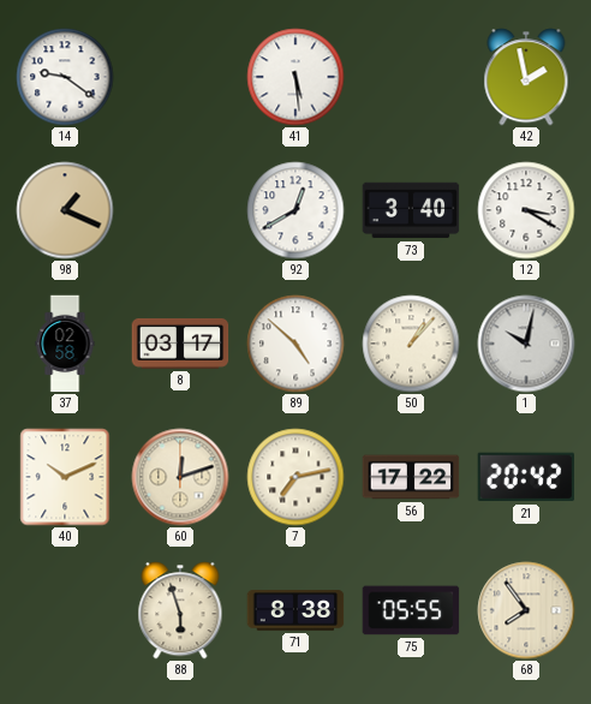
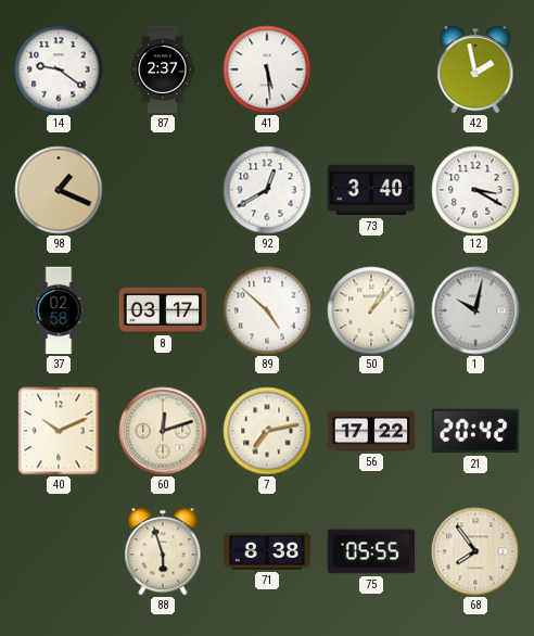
87: none -> 2:37
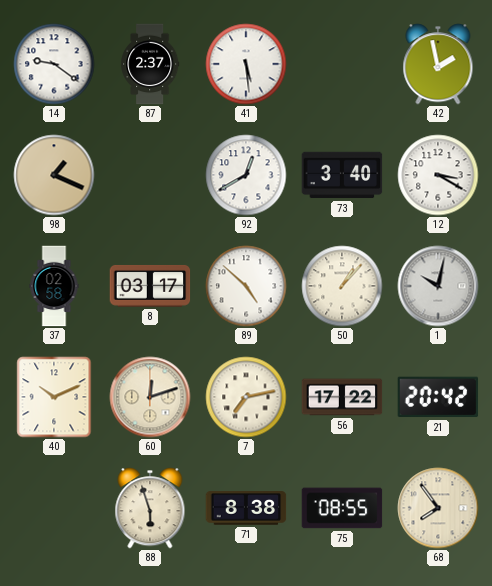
75: 05:55 -> 08:55
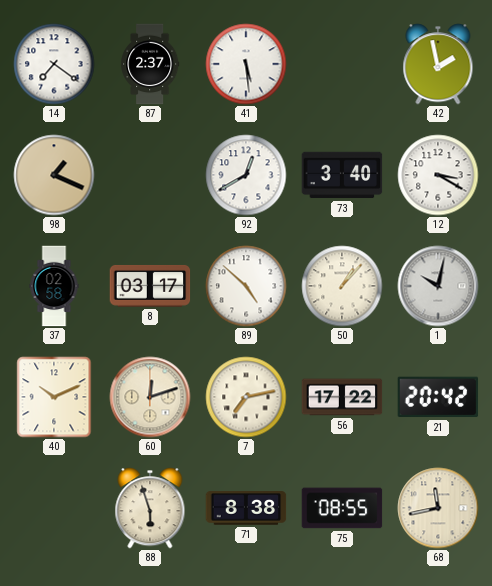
14: 9:21 -> 7:21
68: 7:54 -> 11:43
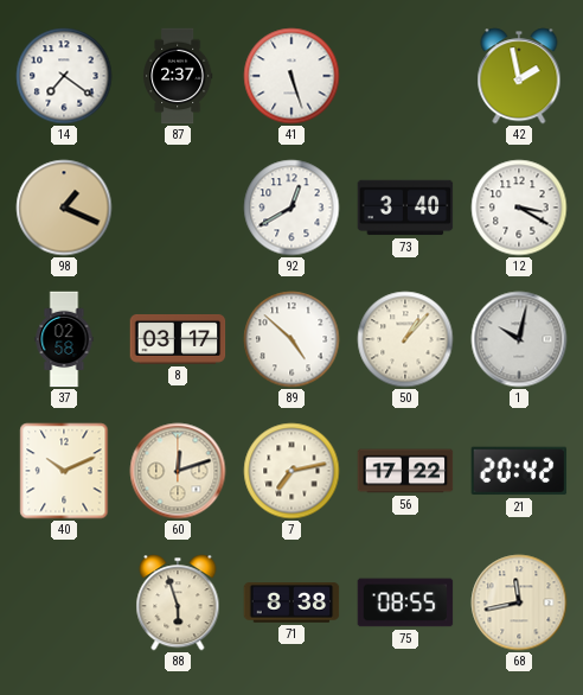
41: 5:29 -> 5:27
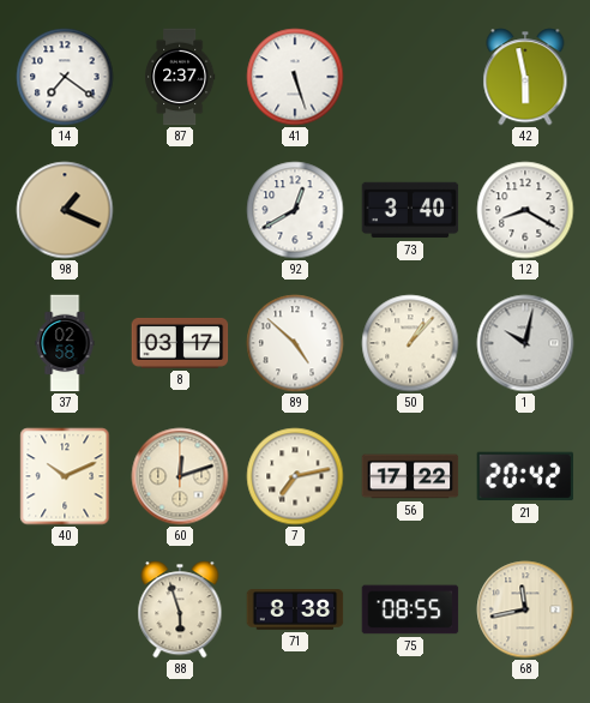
42: 1:58 -> 5:58
12: 3:20 -> 8:20
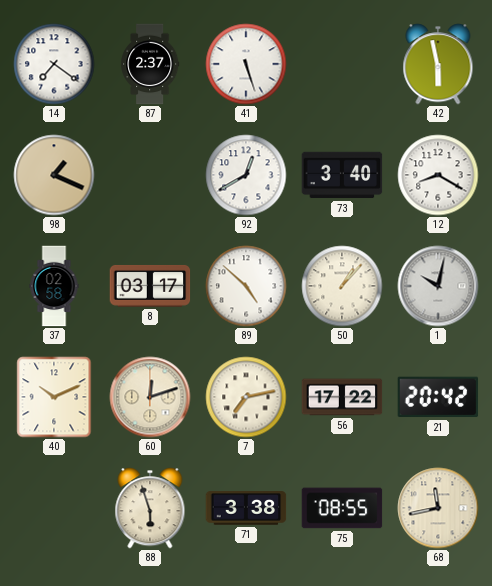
71: 8:38 -> 3:38
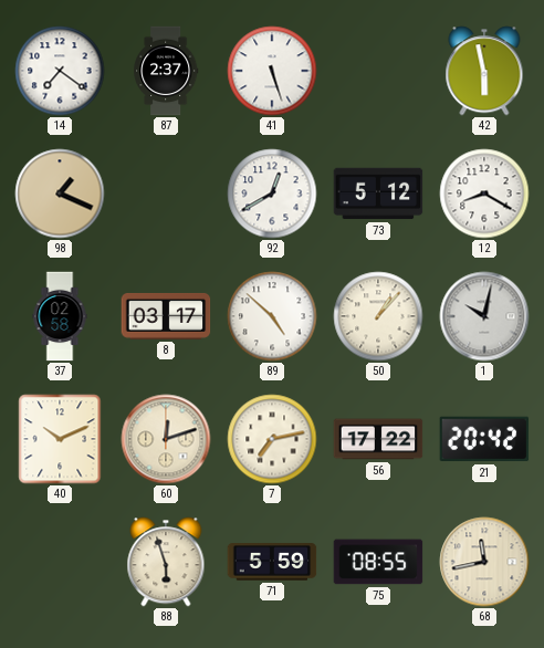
73: 3:40 -> 5:12
71: 3:38 -> 5:59
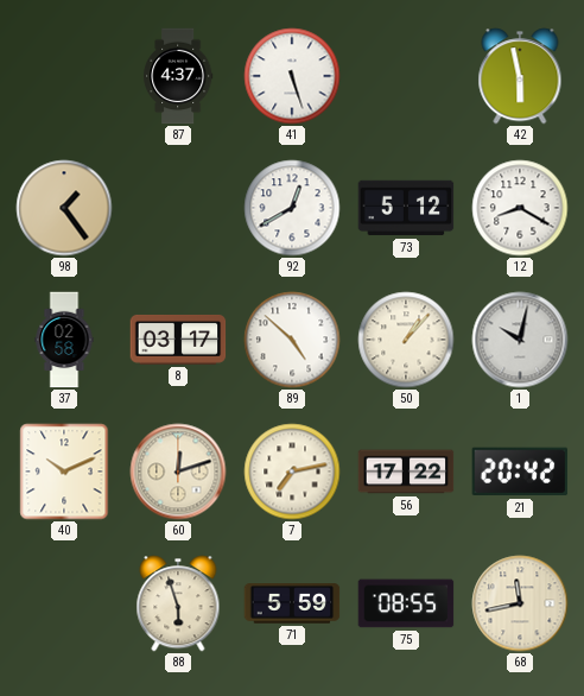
14: 7:21 -> none
87: 2:37 -> 4:37
98: 1:19 -> 1:24
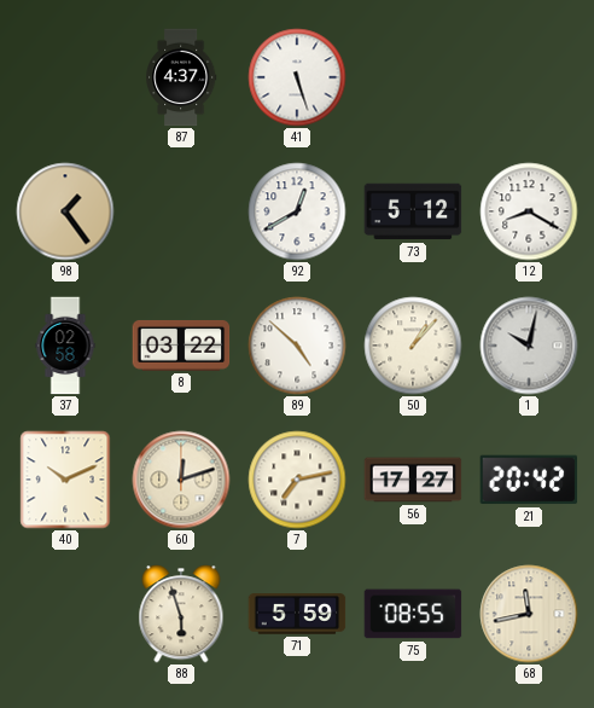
42: 5:58 -> none
8: 03:17 -> 03:22
56: 17:22 -> 17:27
